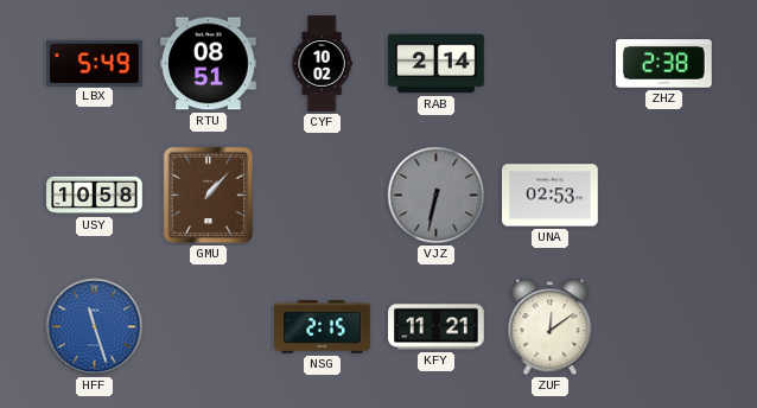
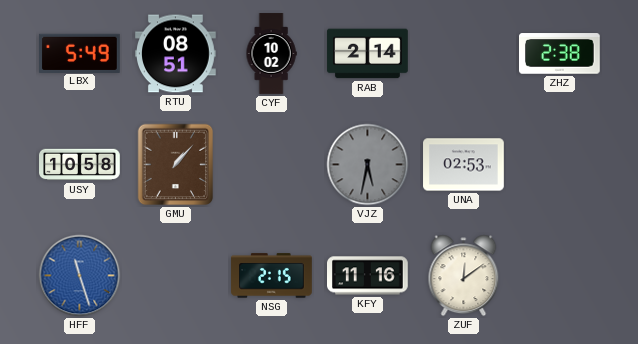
VJZ: 6:32 -> 5:32
KFY: 11:21 -> 11:16
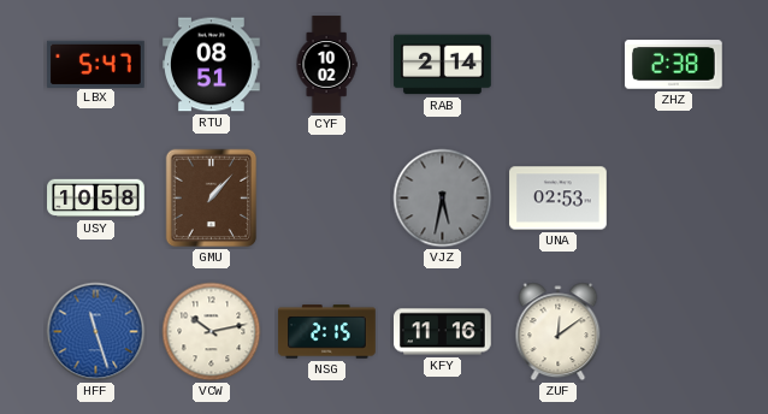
LBX: 5:49 -> 5:47
VCW: none -> 10:13
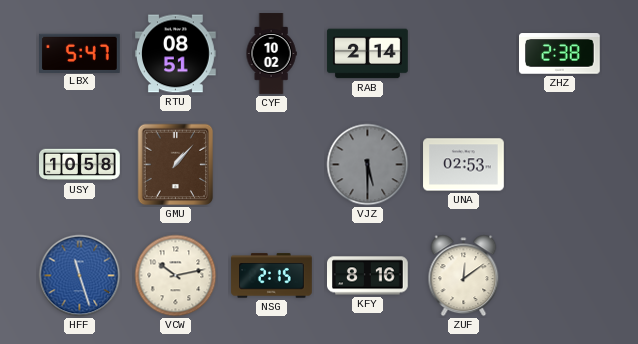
VJZ: 5:32 -> 5:30
KFY: 11:16 -> 8:16
